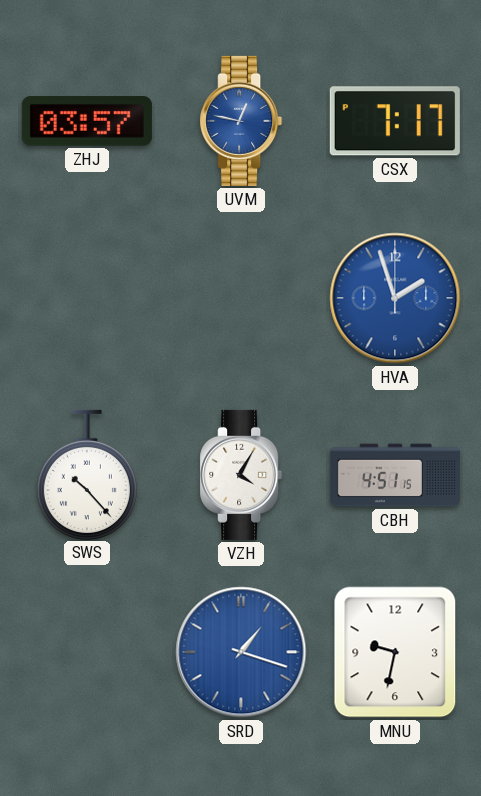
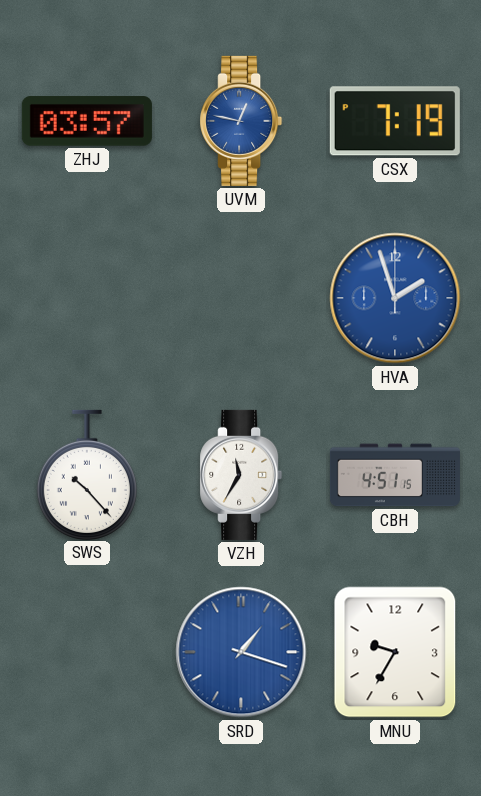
CSX: 7:17 -> 7:19
VZH: 4:05 -> 11:35
MNU: 9:32 -> 9:35
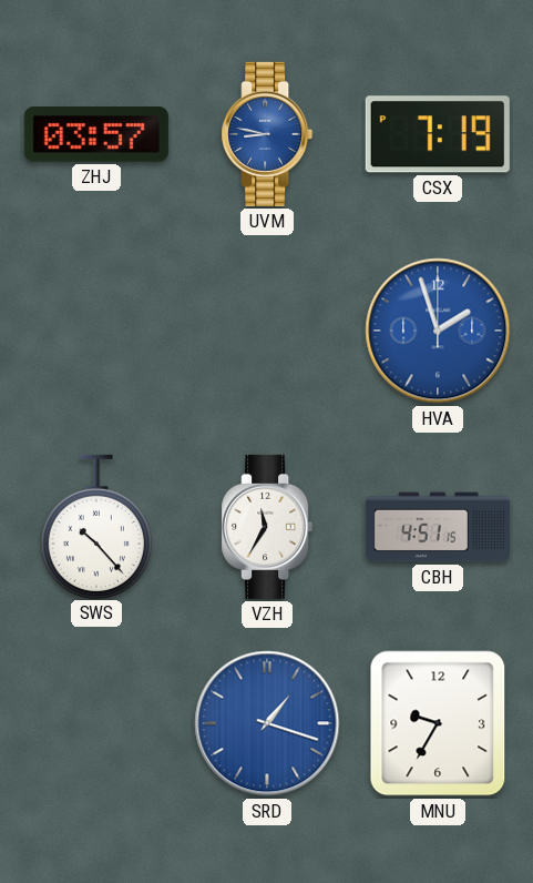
UVM: 12:47 -> 8:47
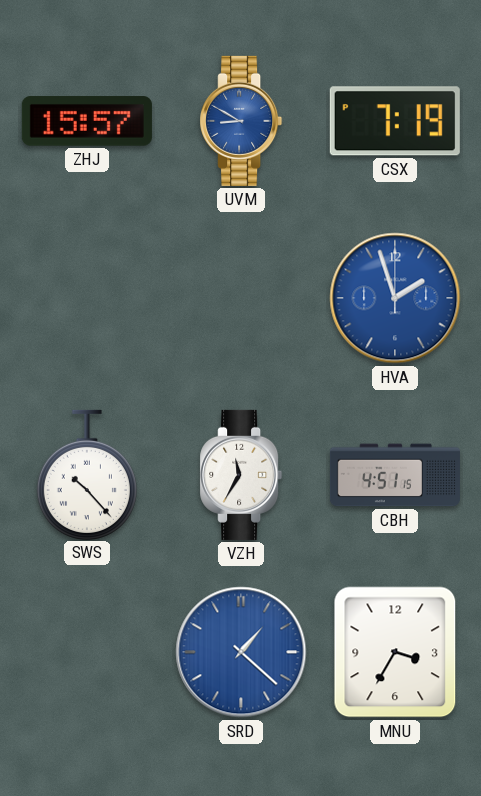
ZHJ: 03:57 -> 15:57
UVM: 8:47 -> 8:50
SRD: 1:18 -> 1:22
MNU: 9:35 -> 3:35
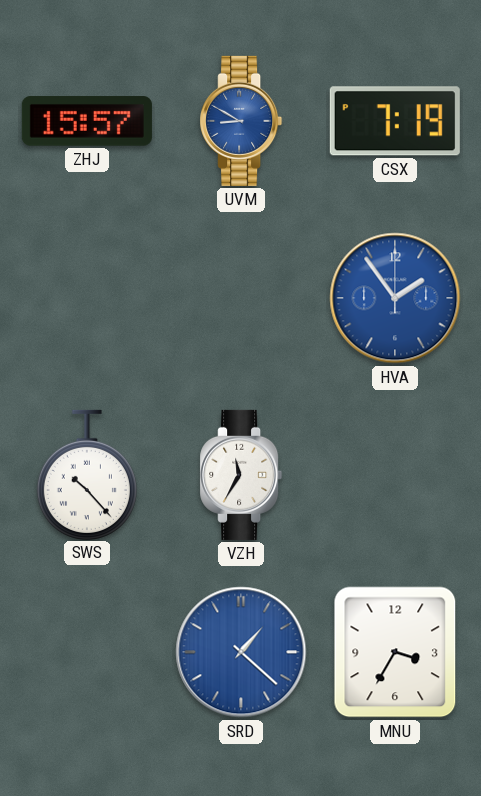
HVA: 1:57 -> 1:54
CBH: 4:51 -> none
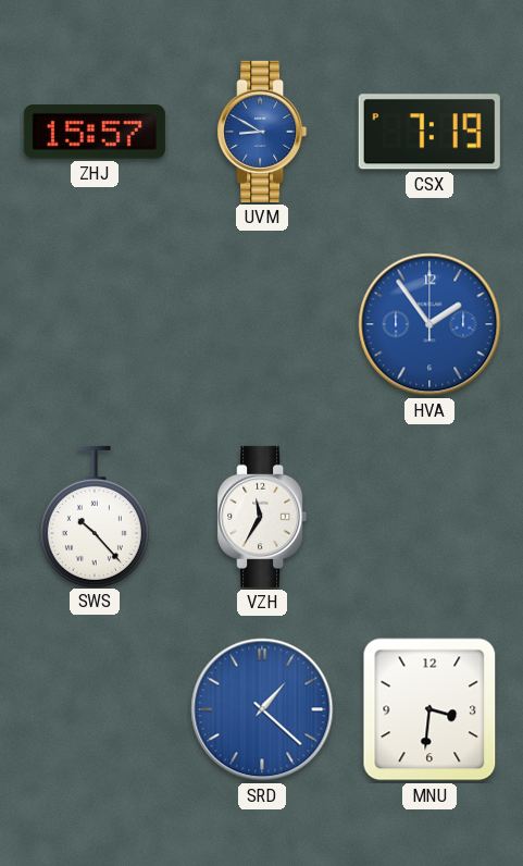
MNU: 3:35 -> 3:31
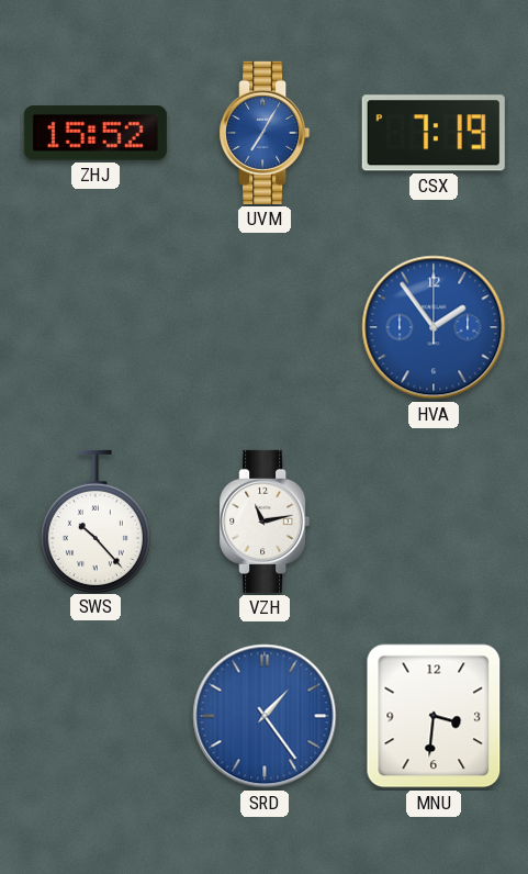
ZHJ: 15:57 -> 15:52
UVM: 8:50 -> 7:05
VZH: 11:35 -> 11:13
SRD: 1:22 -> 1:24
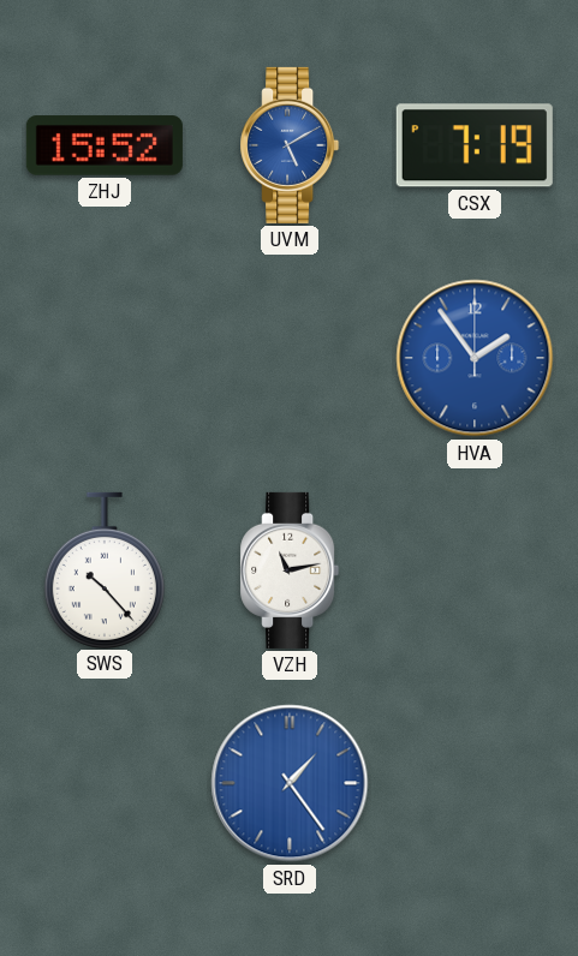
UVM: 7:05 -> 5:10
MNU: 3:31 -> none
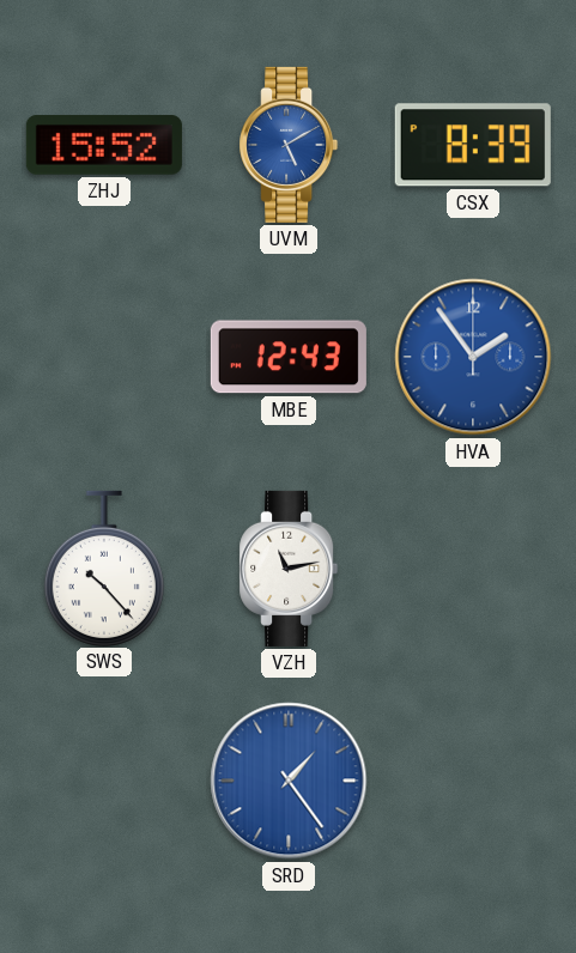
CSX: 7:19 -> 8:39
MBE: none -> 12:43
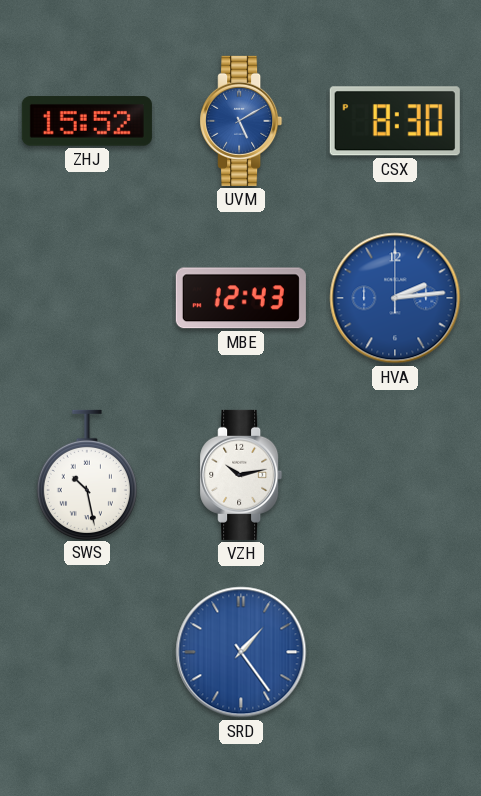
CSX: 8:39 -> 8:30
HVA: 1:54 -> 2:14
SWS: 10:23 -> 10:28
VZH: 11:13 -> 10:13
